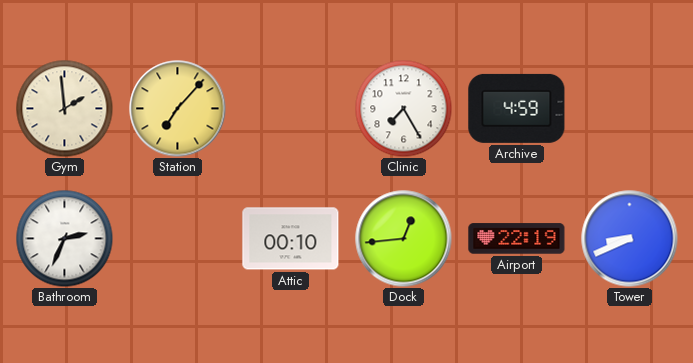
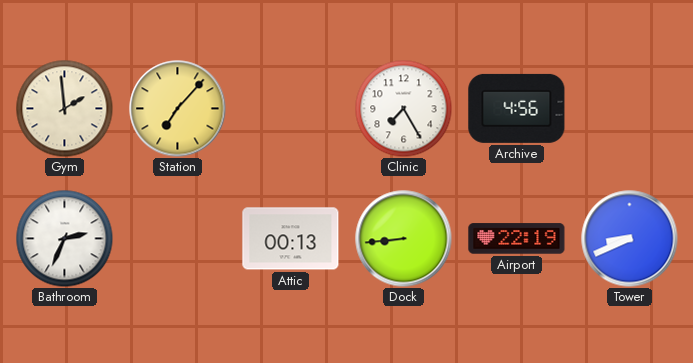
Archive: 4:59 -> 4:56
Attic: 00:10 -> 00:13
Dock: 12:44 -> 8:44
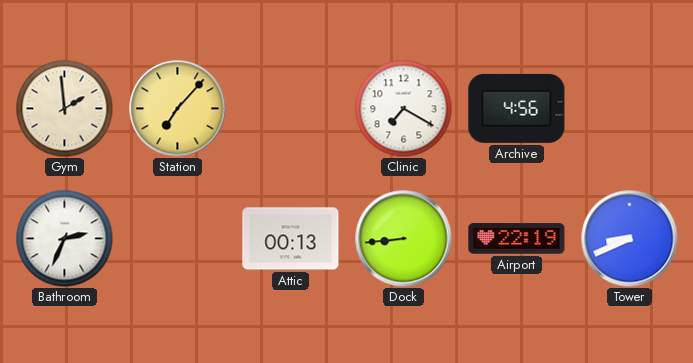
Clinic: 7:25 -> 7:20
